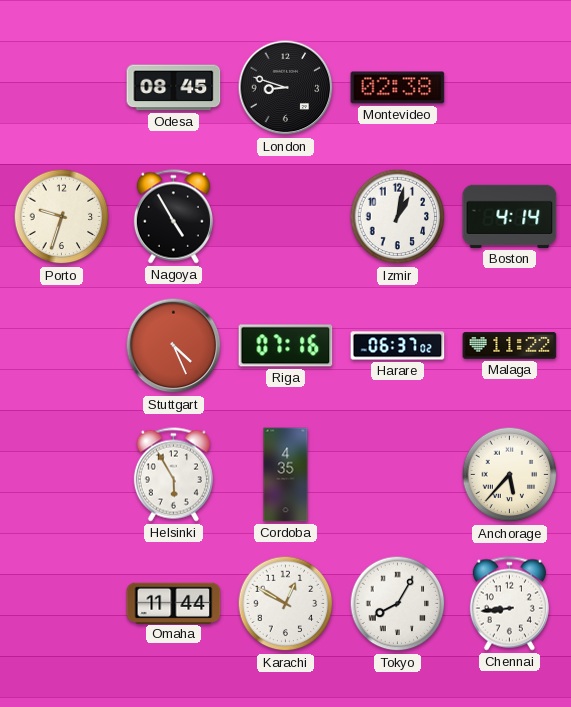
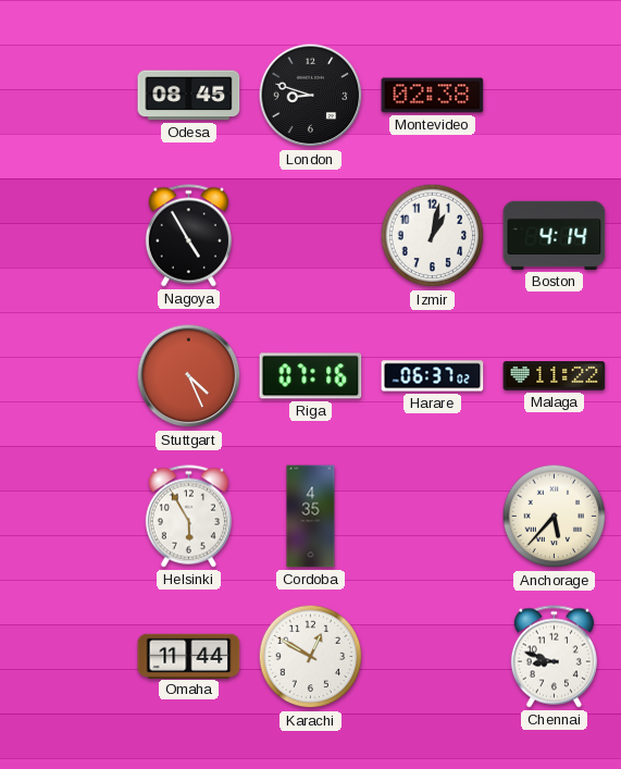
Porto: 9:33 -> none
Tokyo: 8:05 -> none
Chennai: 8:44 -> 8:48
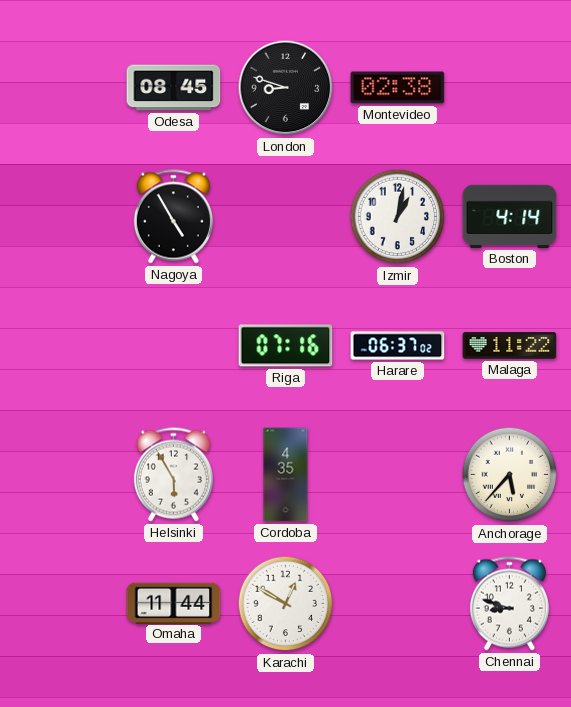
Stuttgart: 4:26 -> none
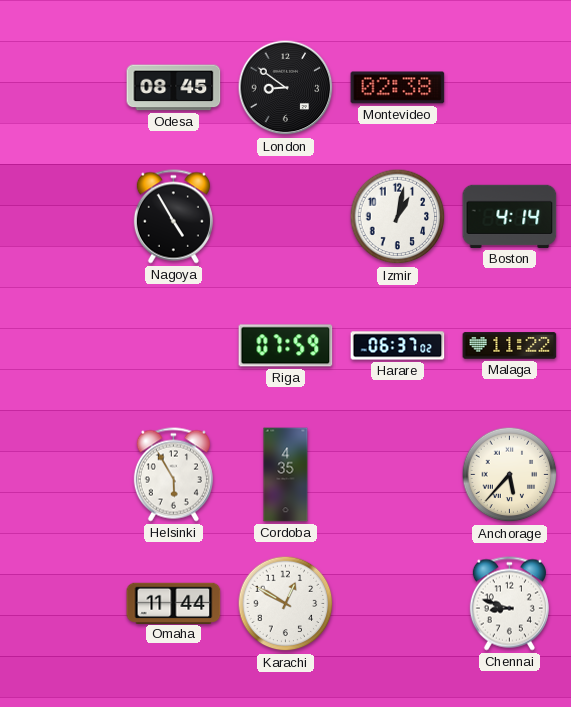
London: 8:48 -> 8:51
Riga: 07:16 -> 07:59
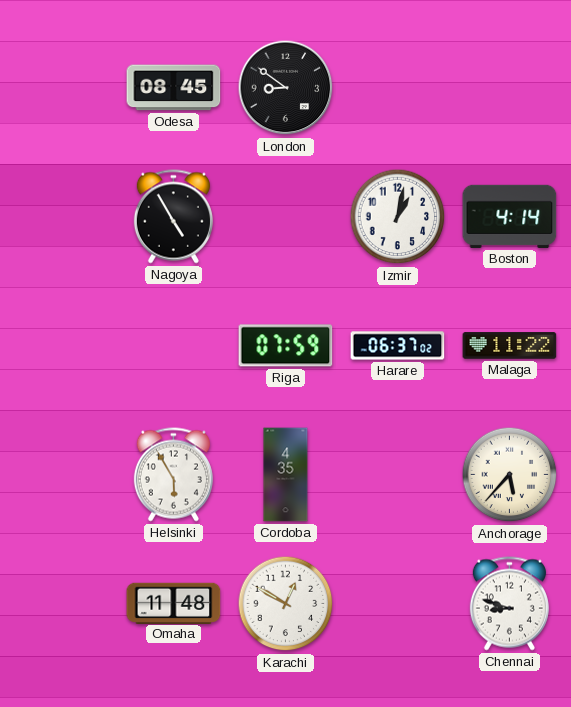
Montevideo: 02:38 -> none
Omaha: 11:44 -> 11:48
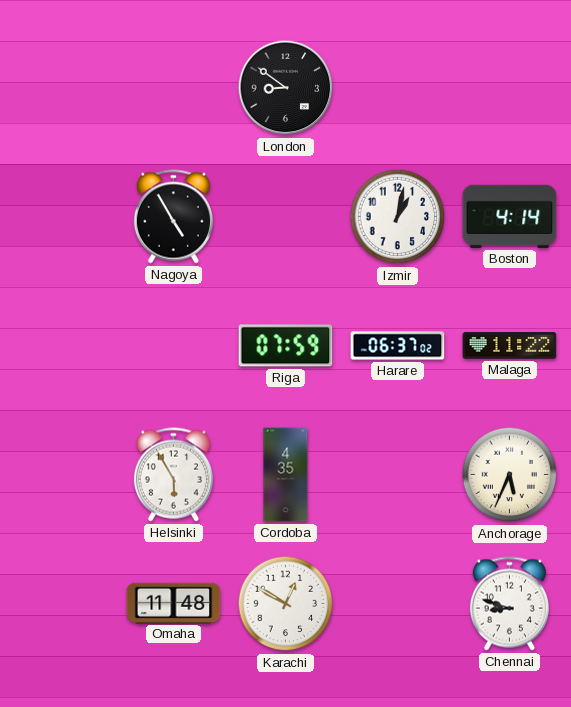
Odesa: 08:45 -> none
Anchorage: 5:37 -> 5:34
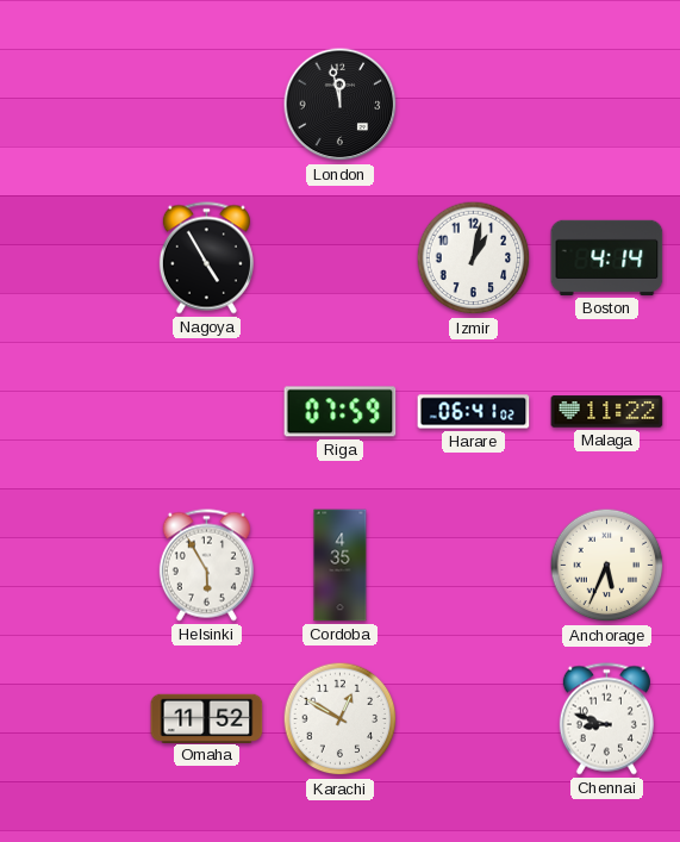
London: 8:51 -> 11:58
Harare: 06:37 -> 06:41
Omaha: 11:48 -> 11:52
